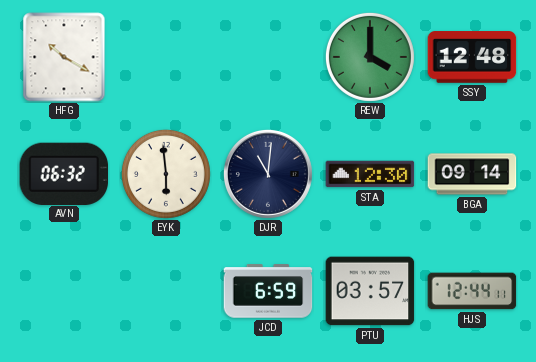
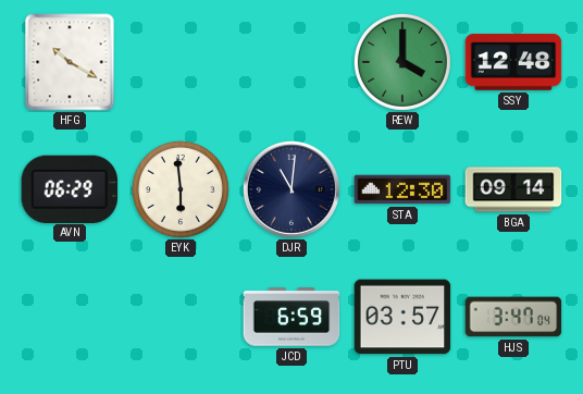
AVN: 06:32 -> 06:29
HJS: 12:44 -> 3:47
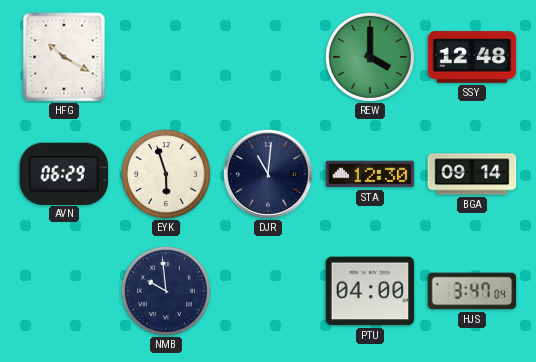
EYK: 5:59 -> 5:57
NMB: none -> 9:59
JCD: 6:59 -> none
PTU: 03:57 -> 04:00
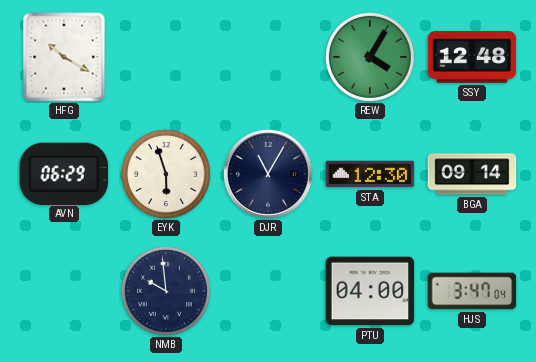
REW: 4:00 -> 4:05
DJR: 11:01 -> 11:05
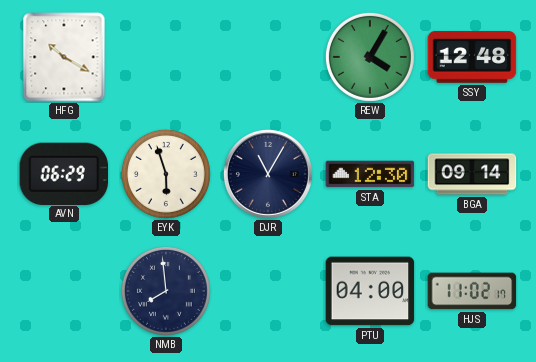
NMB: 9:59 -> 7:59
HJS: 3:47 -> 11:02
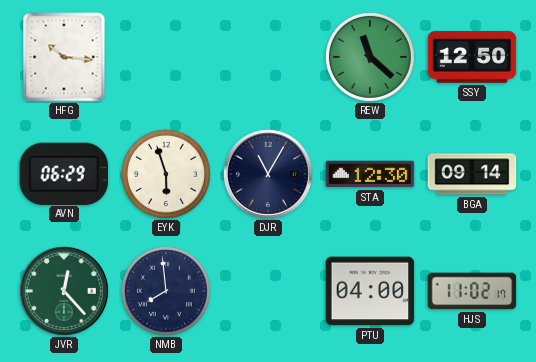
HFG: 10:20 -> 10:16
REW: 4:05 -> 11:22
SSY: 12:48 -> 12:50
JVR: none -> 12:23
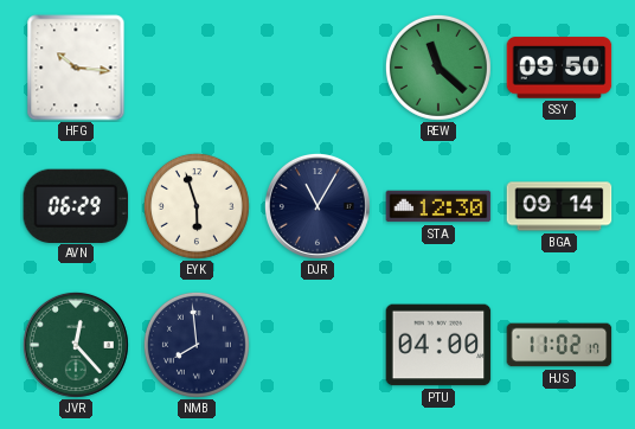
SSY: 12:50 -> 09:50
